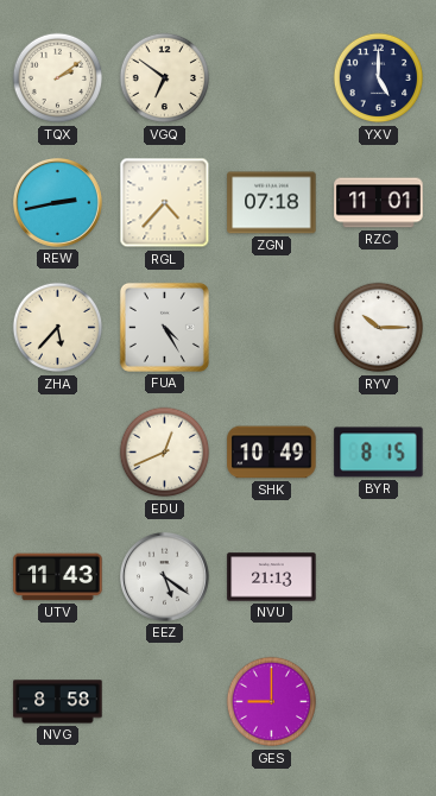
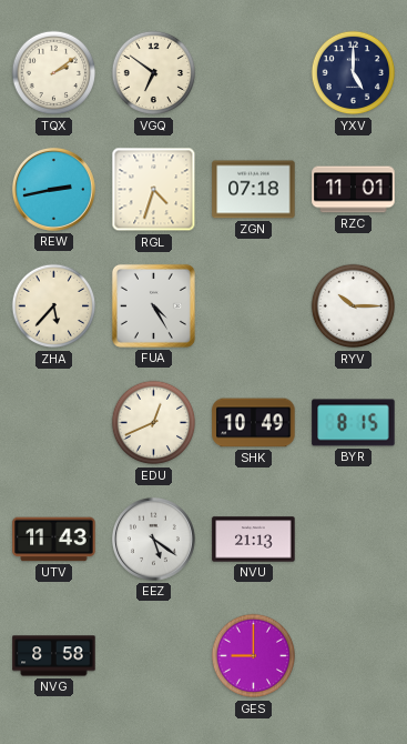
RGL: 4:37 -> 4:33
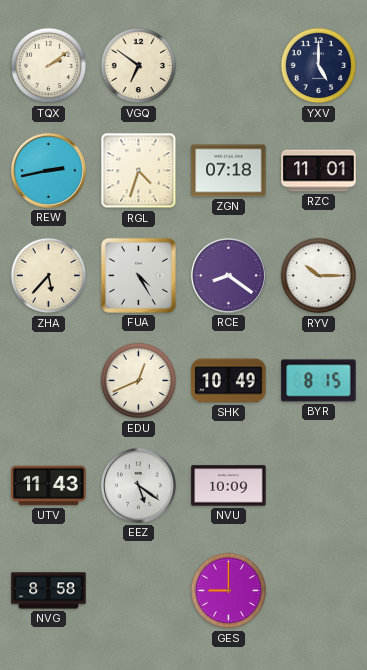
RCE: none -> 8:21
NVU: 21:13 -> 10:09
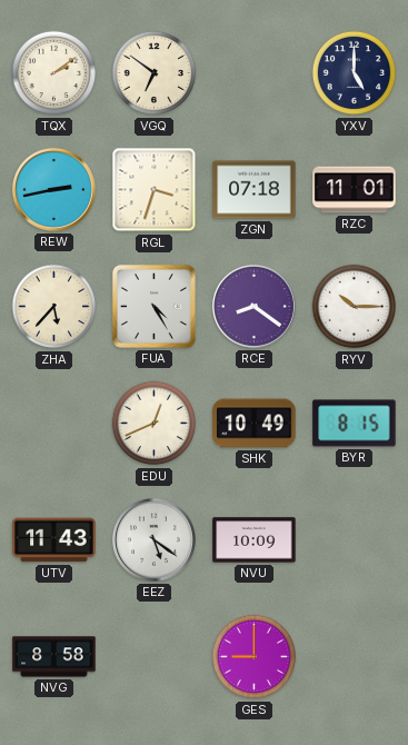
RGL: 4:33 -> 3:33
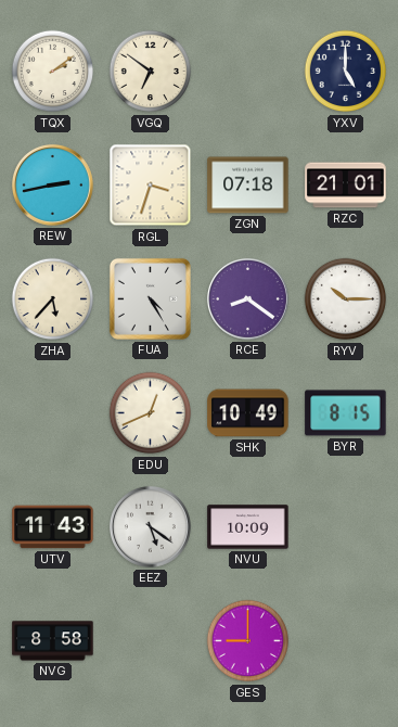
RZC: 11:01 -> 21:01
